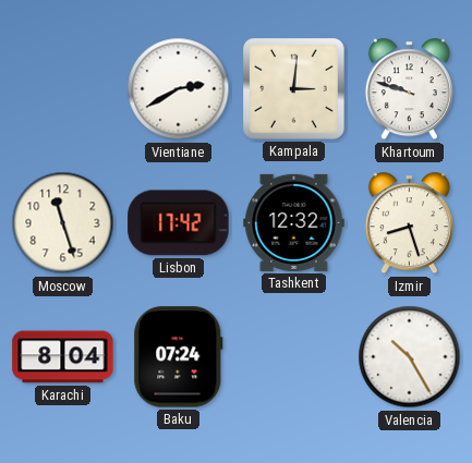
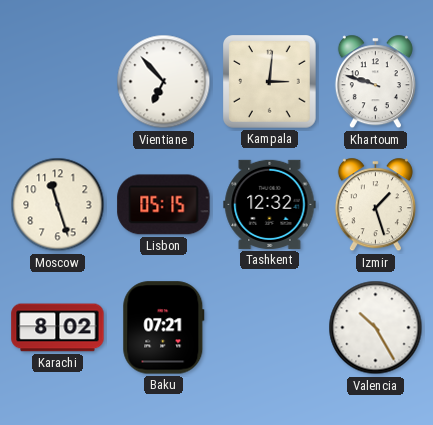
Vientiane: 2:40 -> 6:53
Lisbon: 17:42 -> 05:15
Izmir: 8:27 -> 1:27
Karachi: 8:04 -> 8:02
Baku: 07:24 -> 07:21
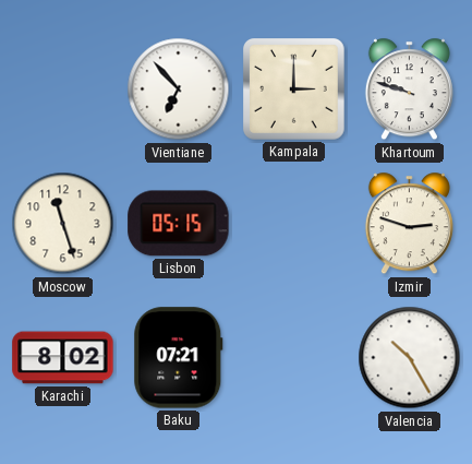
Kampala: 3:01 -> 3:00
Tashkent: 12:32 -> none
Izmir: 1:27 -> 2:48
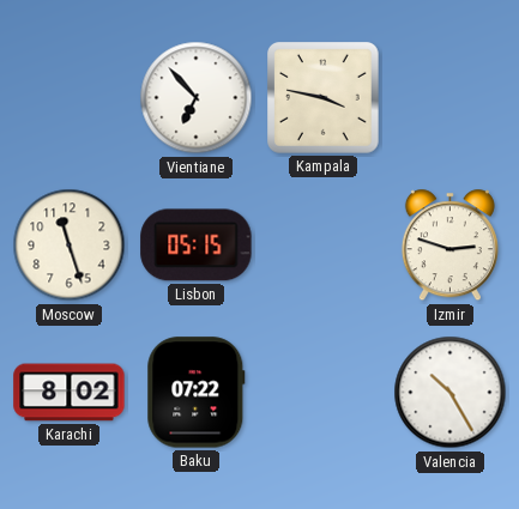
Kampala: 3:00 -> 3:47
Khartoum: 9:48 -> none
Baku: 07:21 -> 07:22
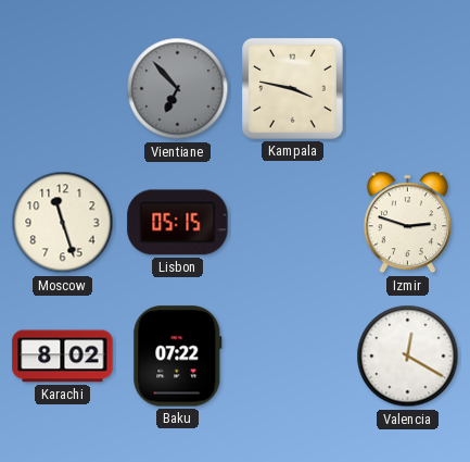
Vientiane dial: white -> grey
Valencia: 10:25 -> 12:20
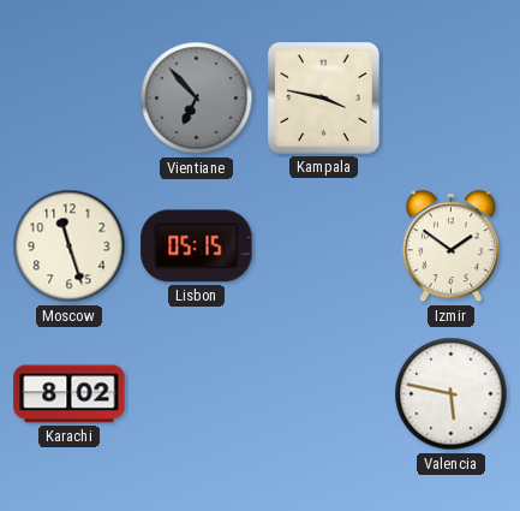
Izmir: 2:48 -> 1:51
Baku: 07:22 -> none
Valencia: 12:20 -> 5:47
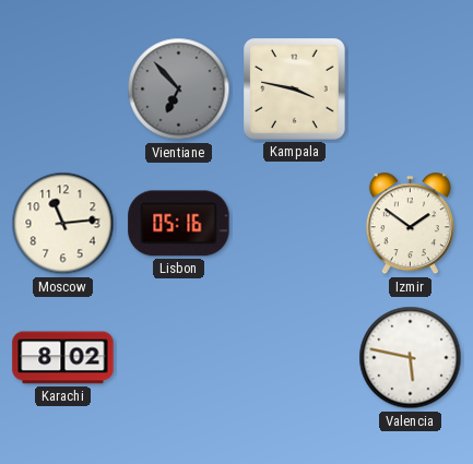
Moscow: 11:27 -> 11:14
Lisbon: 05:15 -> 05:16
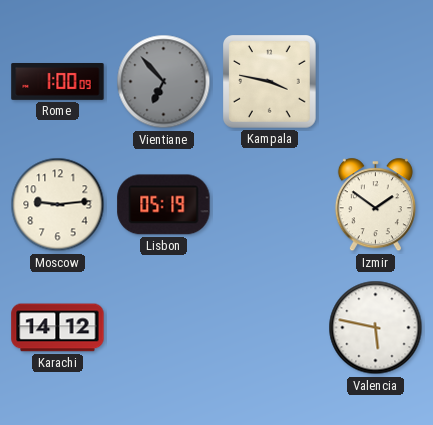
Rome: none -> 1:00
Moscow: 11:14 -> 9:14
Lisbon: 05:16 -> 05:19
Karachi: 8:02 -> 14:12
